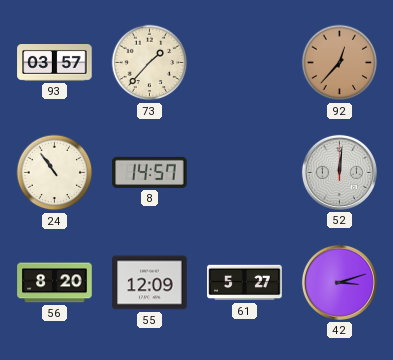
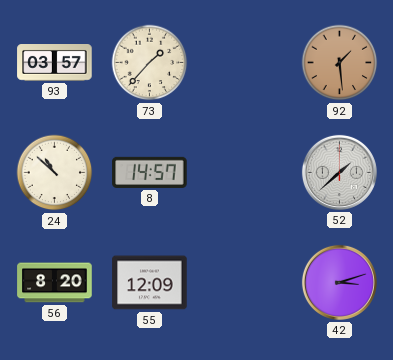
92: 12:37 -> 1:29
24: 10:54 -> 10:52
52: 12:01 -> 1:38
61: 5:27 -> none
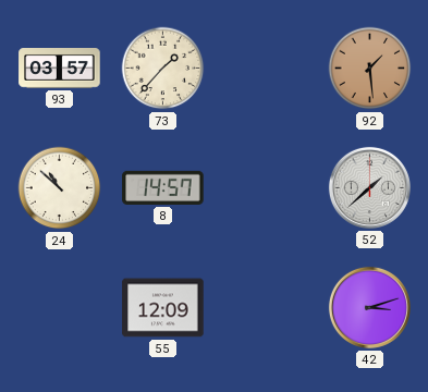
56: 8:20 -> none
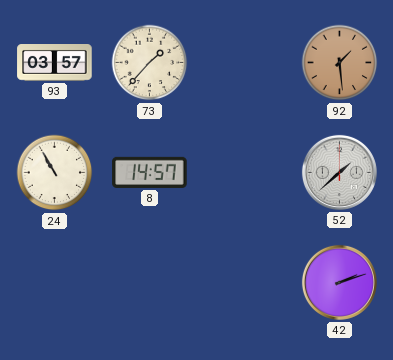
24: 10:52 -> 10:55
55: 12:09 -> none
42: 3:12 -> 2:12
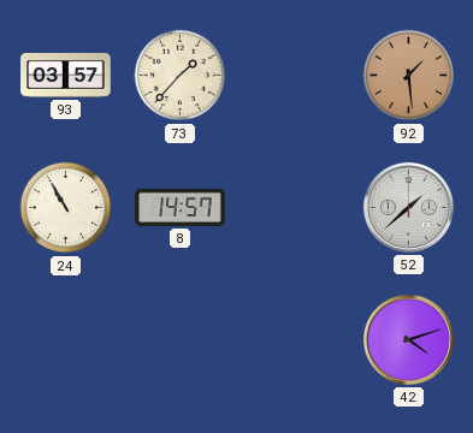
42: 2:12 -> 4:12
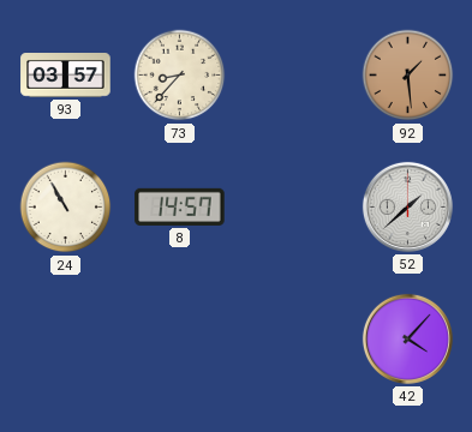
73: 1:37 -> 8:37
42: 4:12 -> 4:07
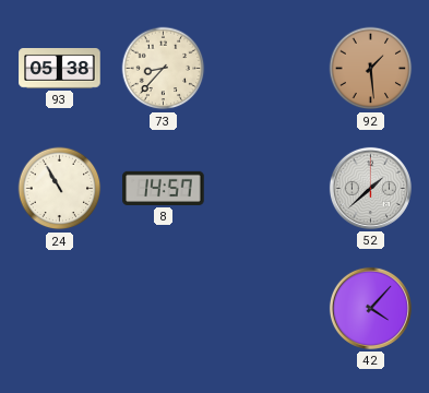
93: 03:57 -> 05:38
